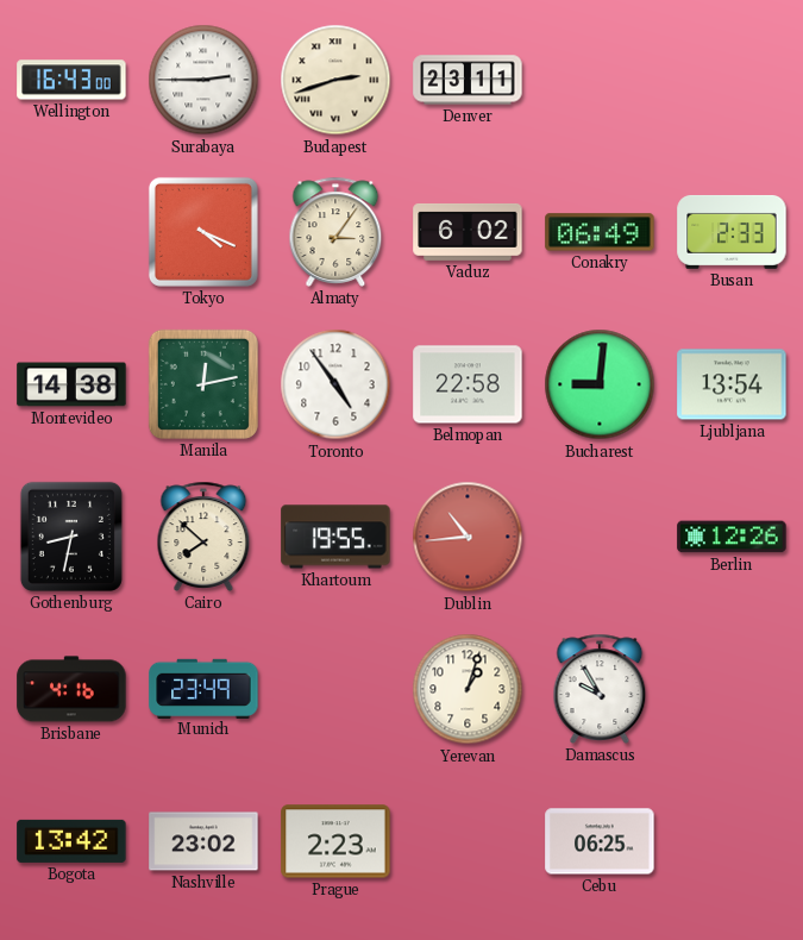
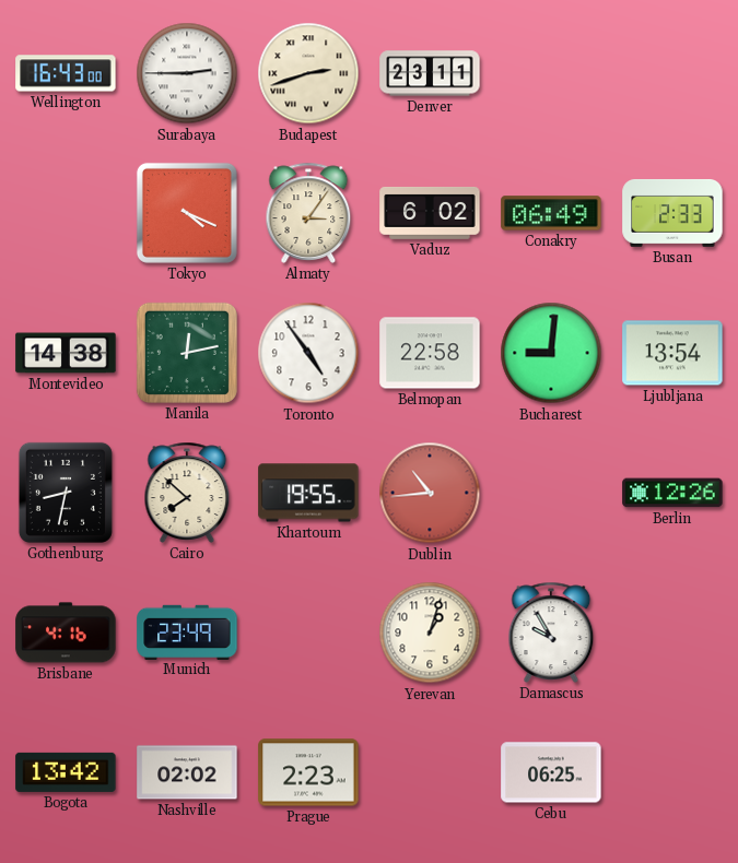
Nashville: 23:02 -> 02:02
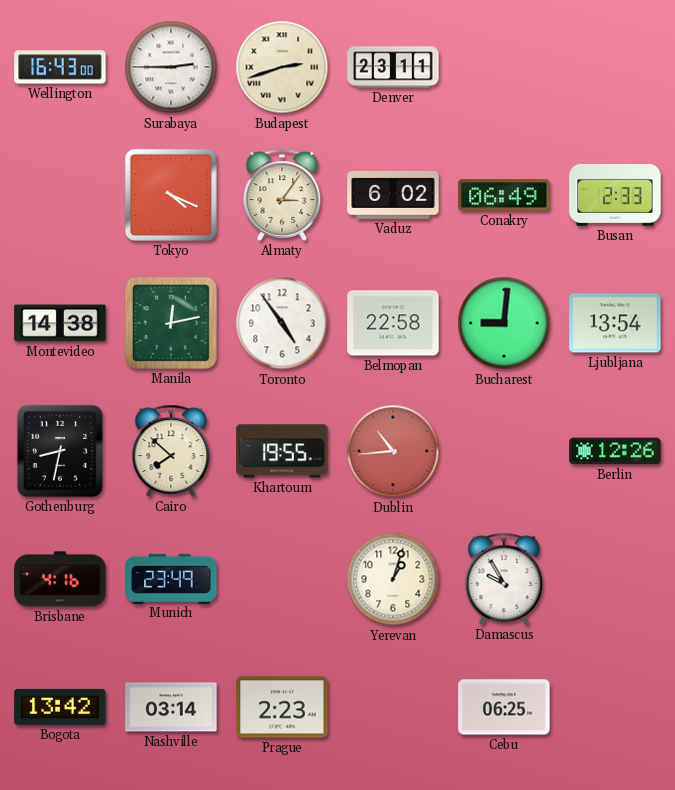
Nashville: 02:02 -> 03:14
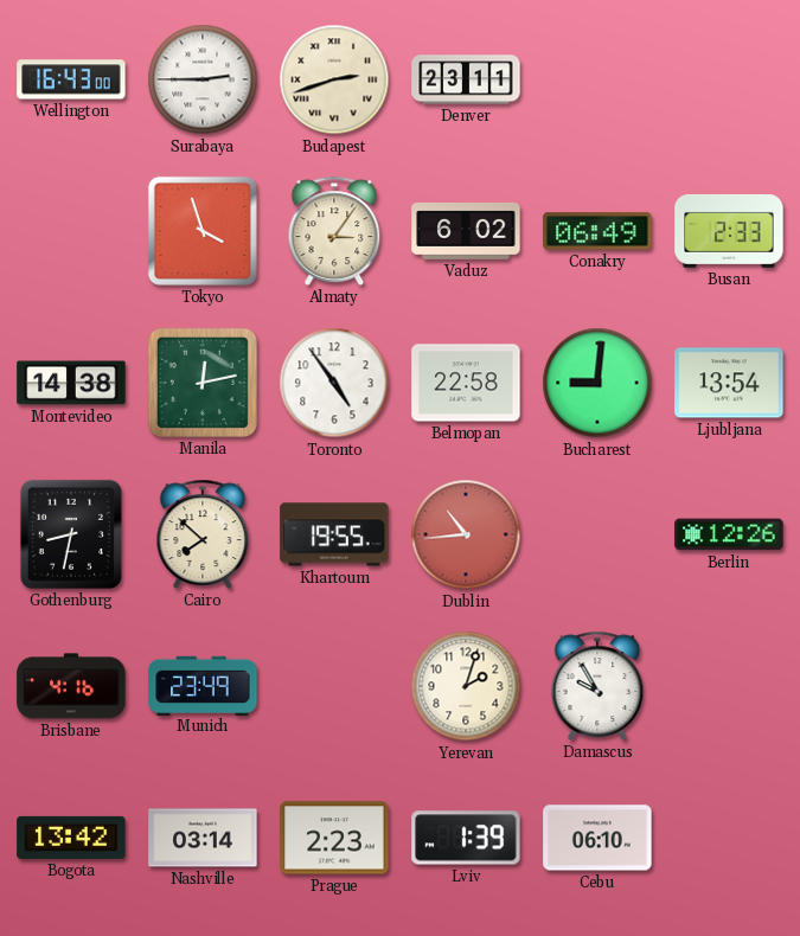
Tokyo: 4:19 -> 3:57
Yerevan: 1:03 -> 2:03
Lviv: none -> 1:39
Cebu: 06:25 -> 06:10
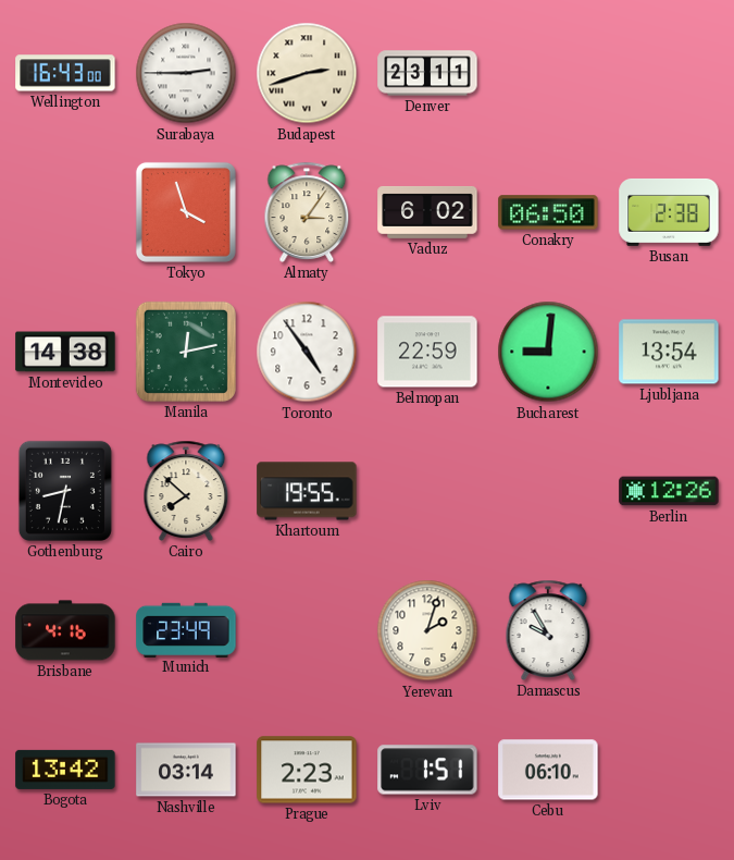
Conakry: 06:49 -> 06:50
Busan: 2:33 -> 2:38
Belmopan: 22:58 -> 22:59
Dublin: 10:44 -> none
Lviv: 1:39 -> 1:51
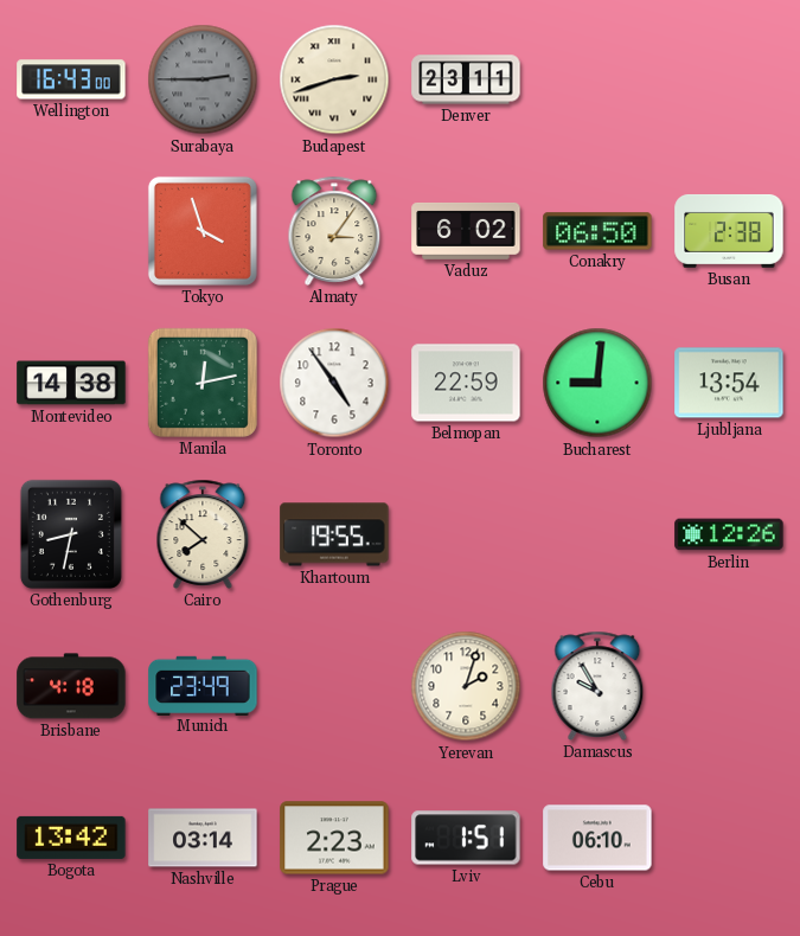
Surabaya dial: white -> grey
Brisbane: 4:16 -> 4:18
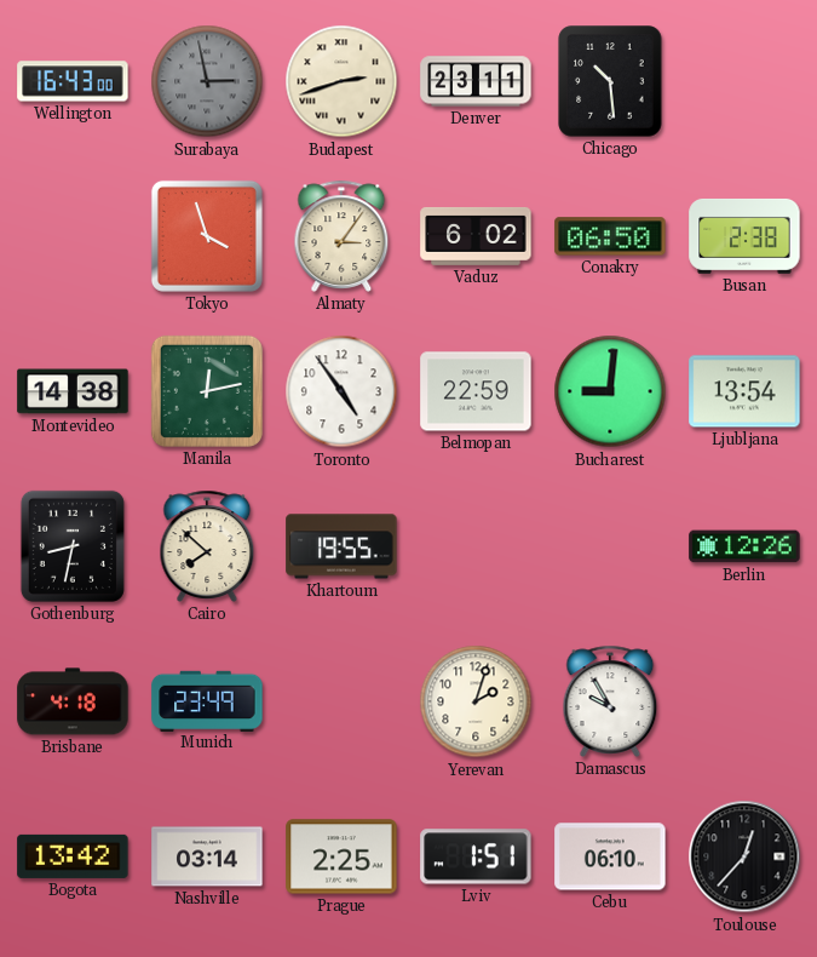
Surabaya: 2:45 -> 2:58
Chicago: none -> 10:29
Prague: 2:23 -> 2:25
Toulouse: none -> 12:37
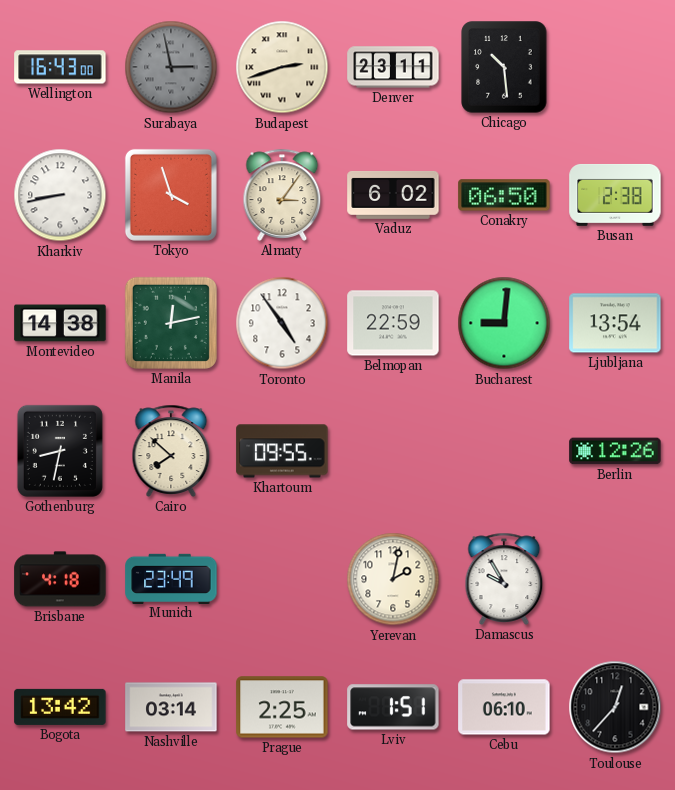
Kharkiv: none -> 8:43
Khartoum: 19:55 -> 09:55
Yerevan: 2:03 -> 2:02
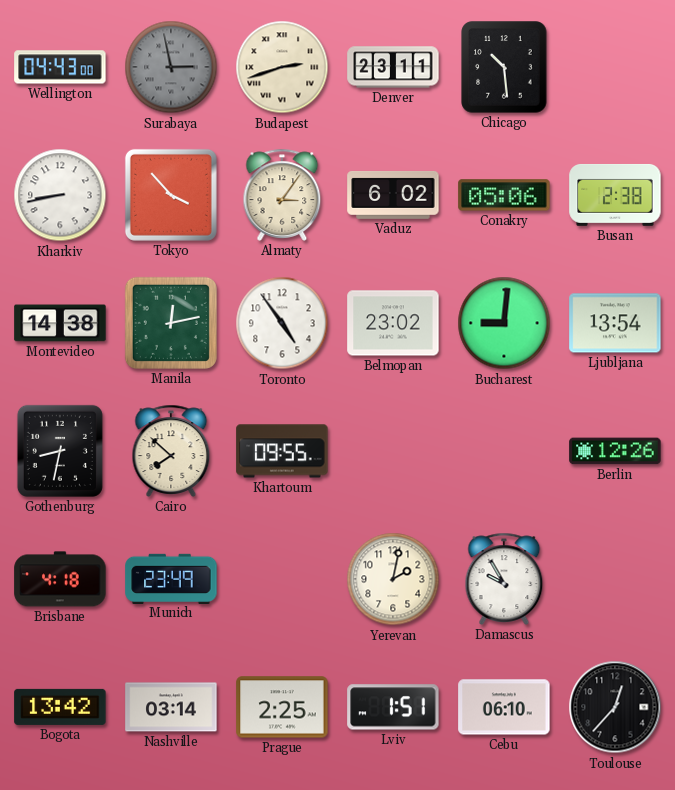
Wellington: 16:43 -> 04:43
Tokyo: 3:57 -> 3:53
Conakry: 06:50 -> 05:06
Belmopan: 22:59 -> 23:02
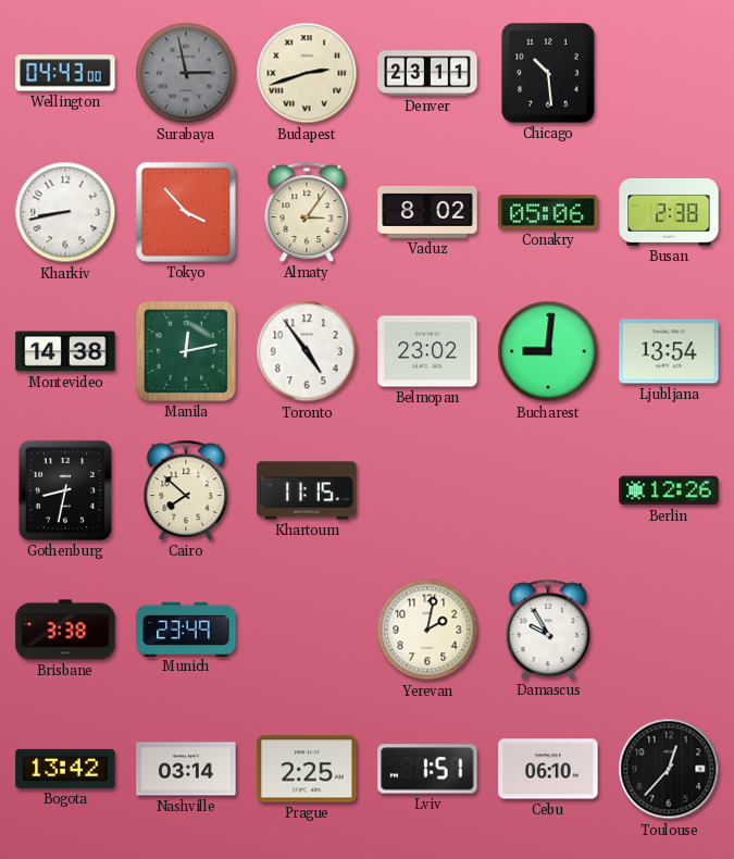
Vaduz: 6:02 -> 8:02
Khartoum: 09:55 -> 11:15
Brisbane: 4:18 -> 3:38
